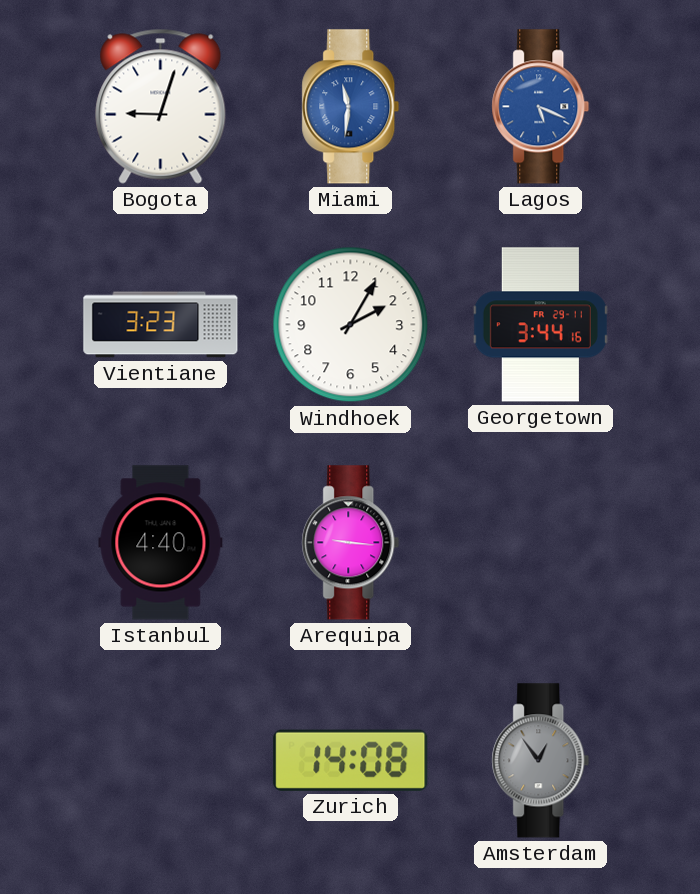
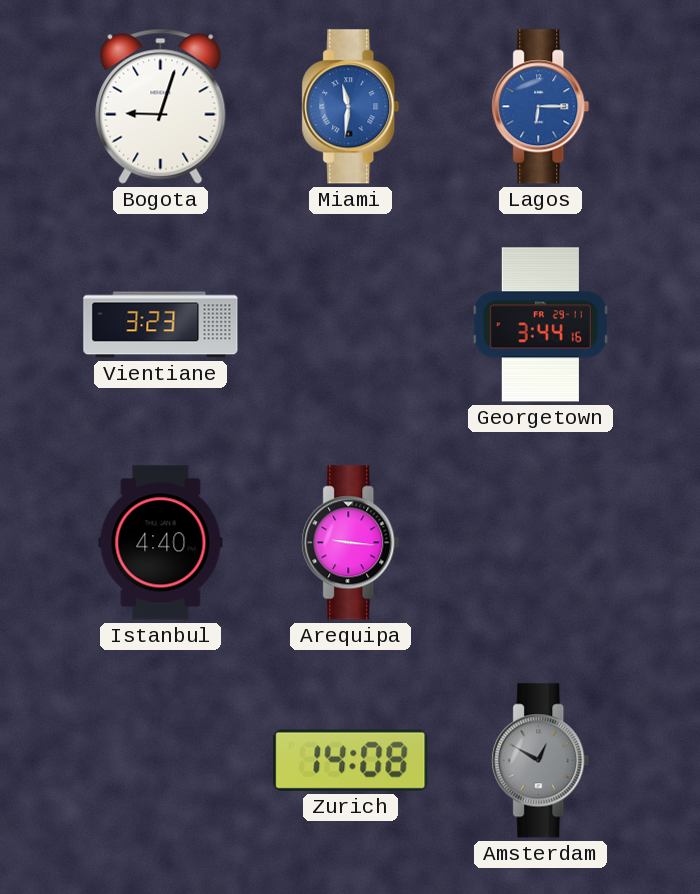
Lagos: 5:19 -> 6:15
Windhoek: 2:05 -> none
Amsterdam: 12:54 -> 12:50
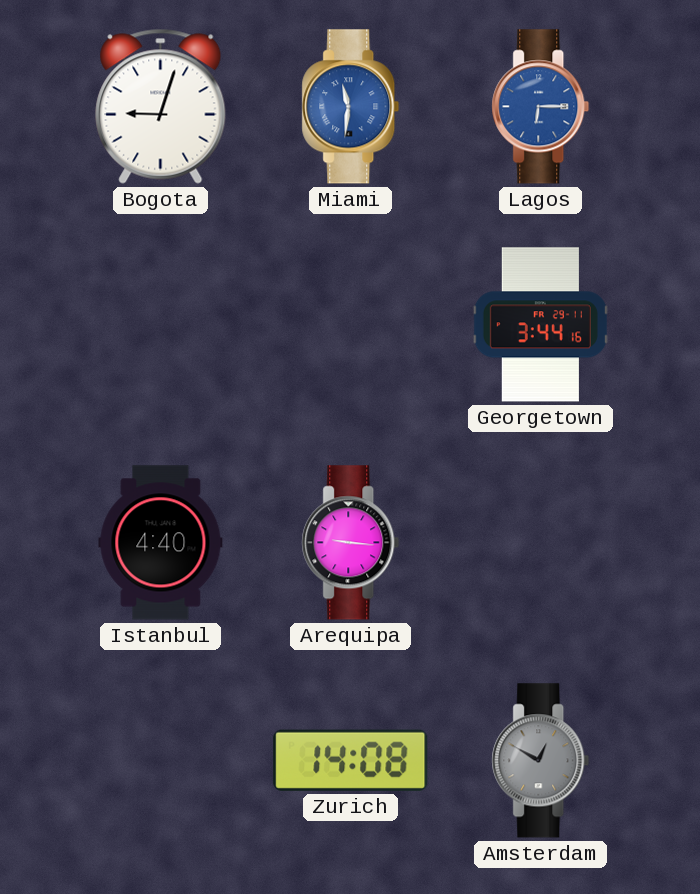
Vientiane: 3:23 -> none
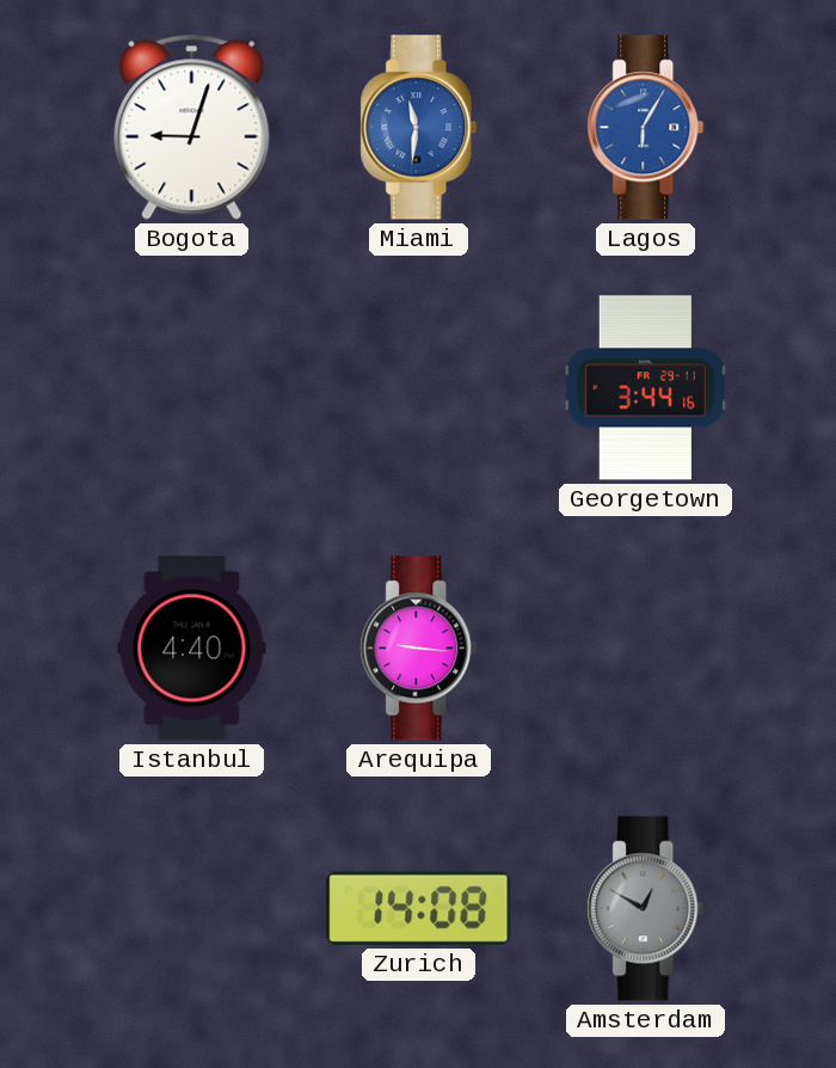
Lagos: 6:15 -> 6:05
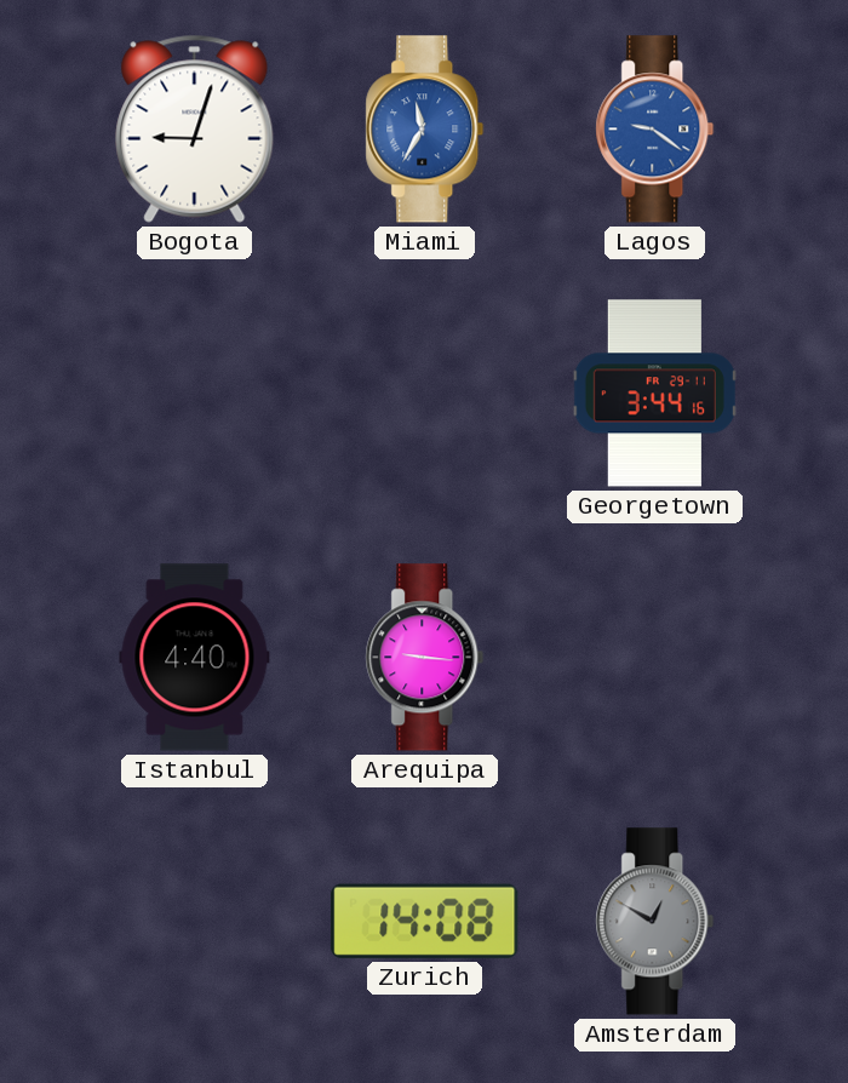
Miami: 11:31 -> 11:35
Lagos: 6:05 -> 9:21
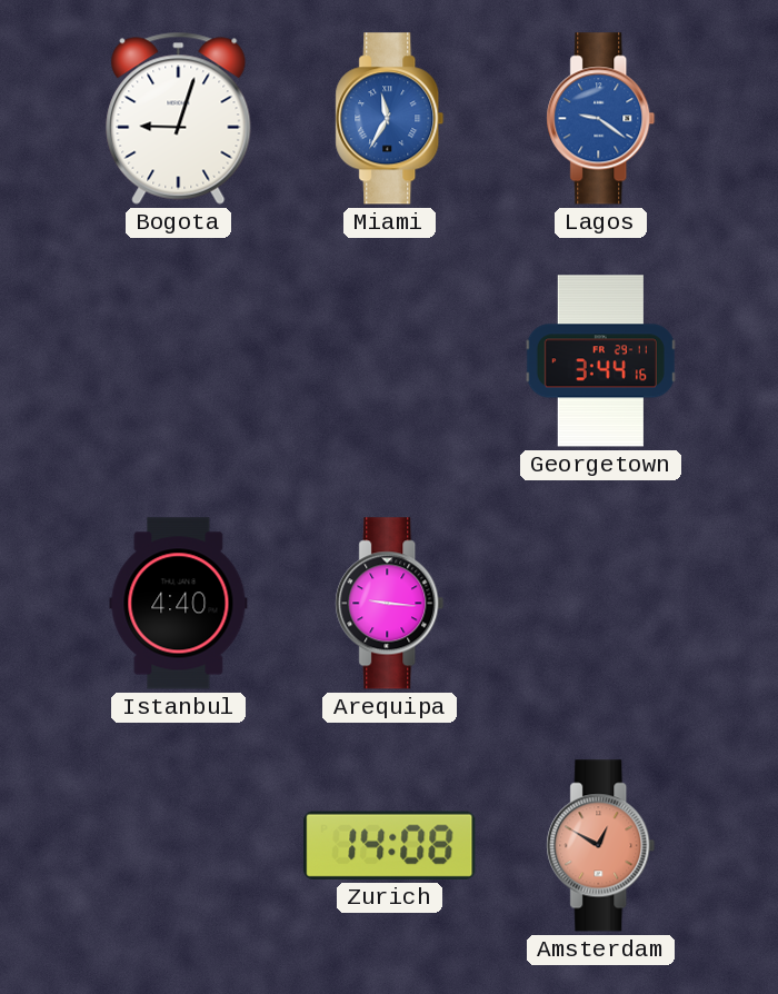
Amsterdam dial: grey -> salmon
